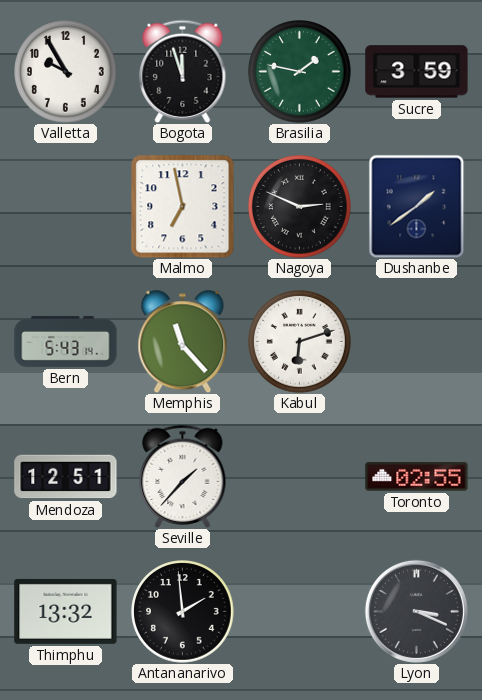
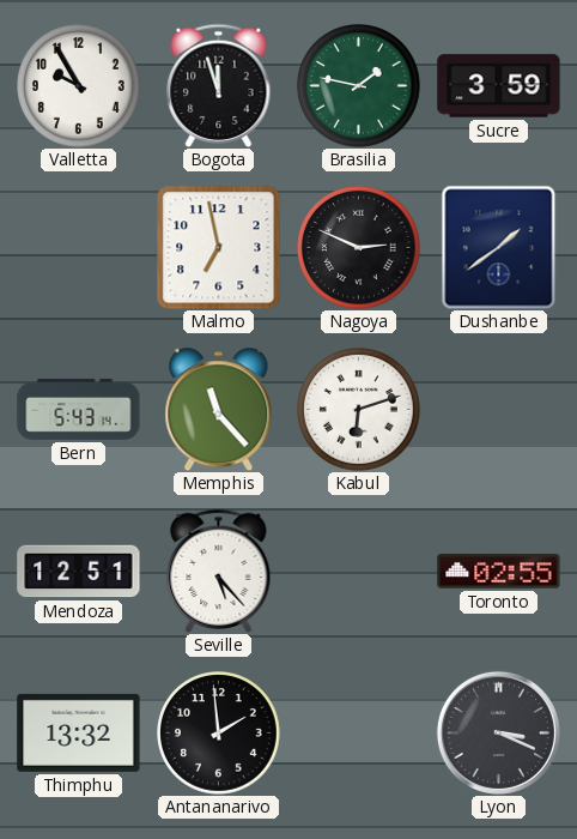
Seville: 1:37 -> 5:23
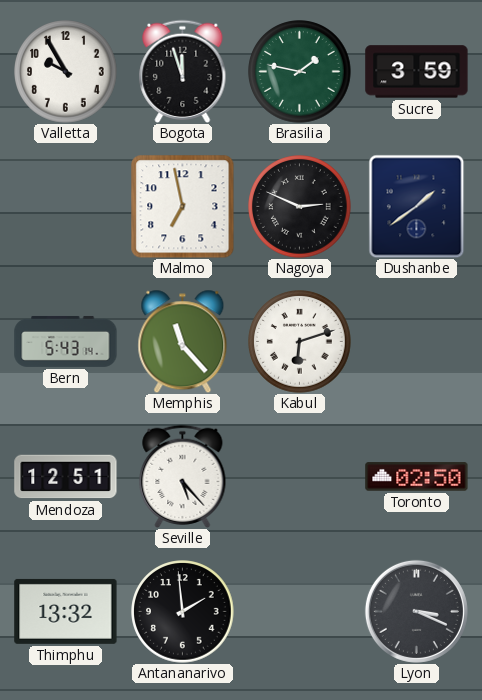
Toronto: 02:55 -> 02:50
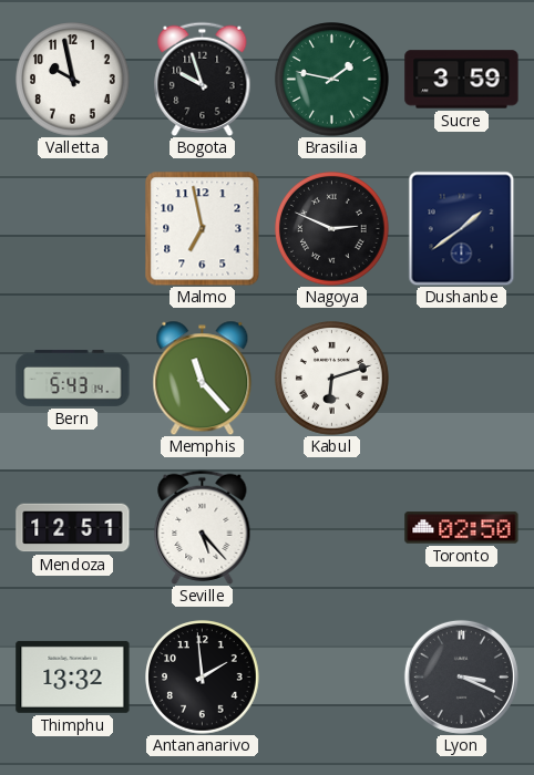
Valletta: 9:55 -> 9:58
Bogota: 11:57 -> 9:57
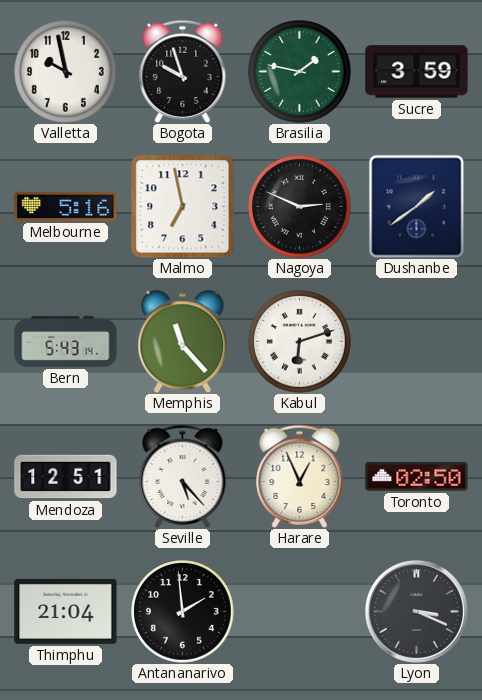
Melbourne: none -> 5:16
Harare: none -> 12:56
Thimphu: 13:32 -> 21:04
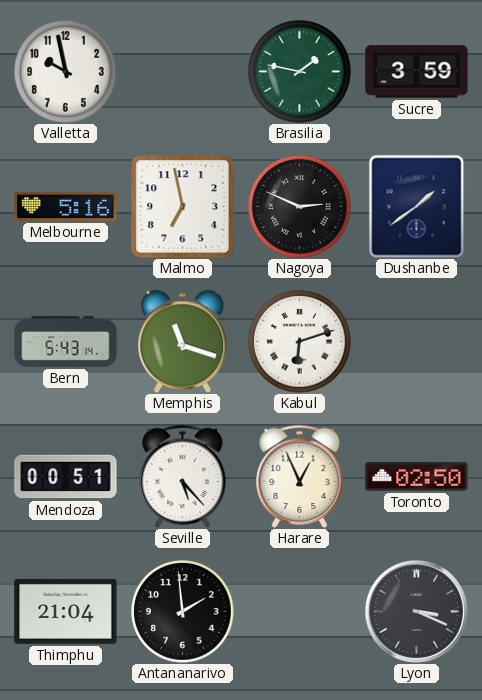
Bogota: 9:57 -> none
Memphis: 11:23 -> 11:18
Mendoza: 12:51 -> 00:51
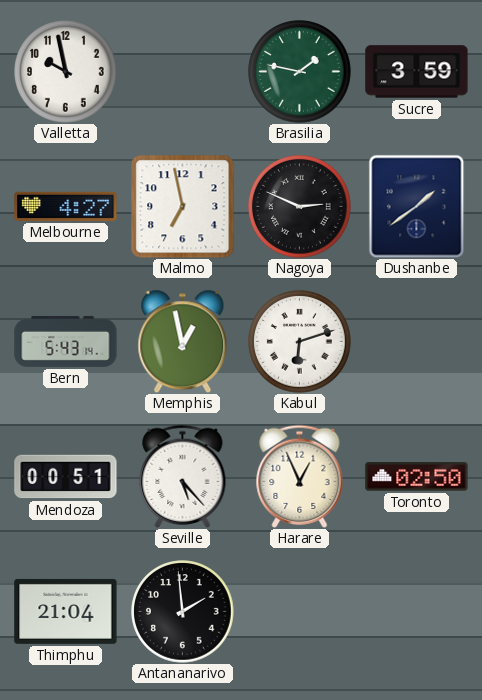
Melbourne: 5:16 -> 4:27
Memphis: 11:18 -> 12:58
Lyon: 3:19 -> none
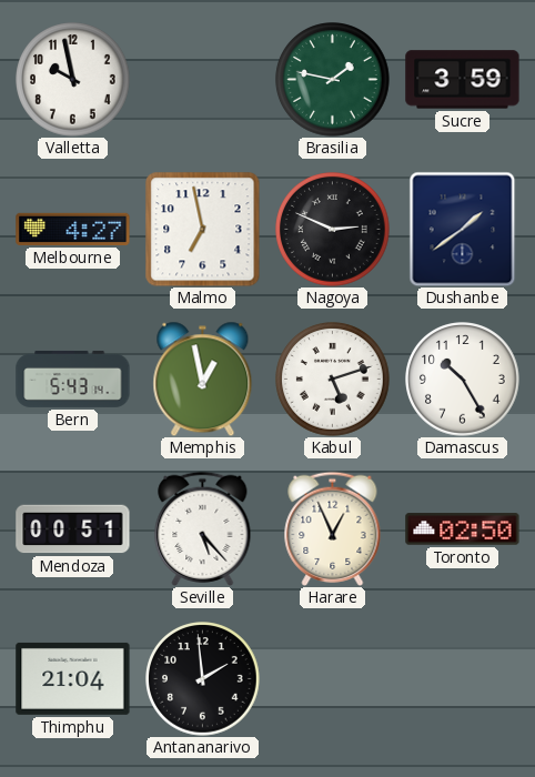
Kabul: 6:12 -> 5:12
Damascus: none -> 10:25
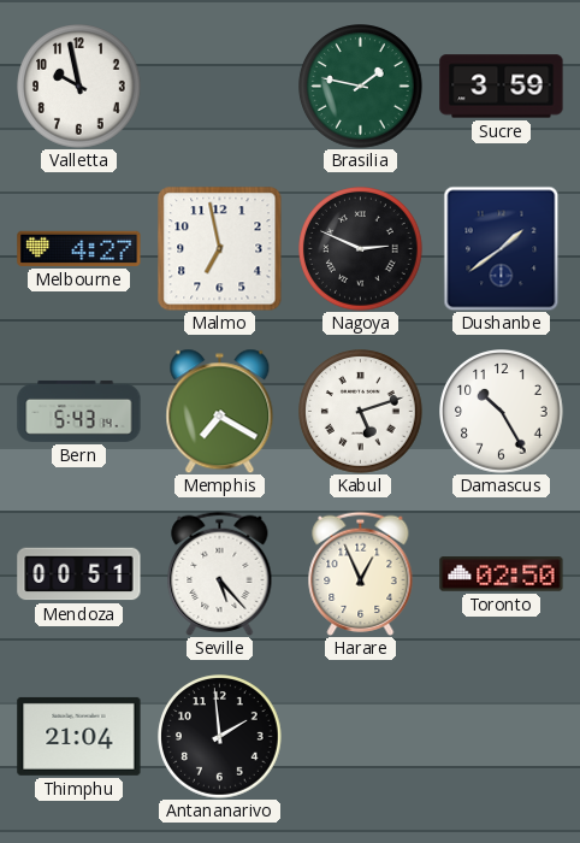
Memphis: 12:58 -> 7:20
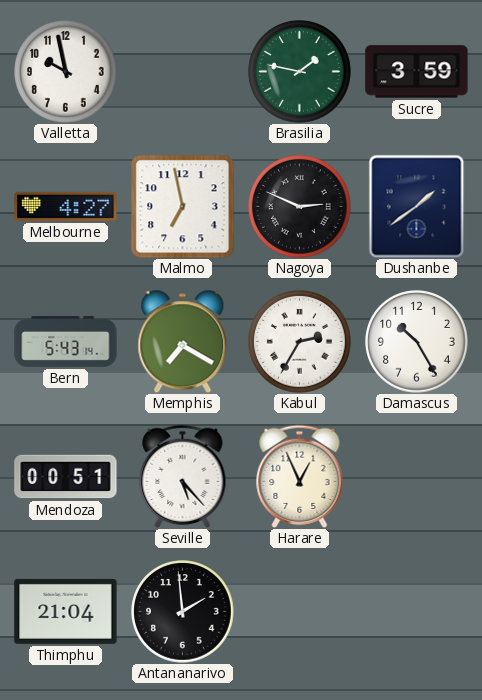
Kabul: 5:12 -> 2:35
Toronto: 02:50 -> none
